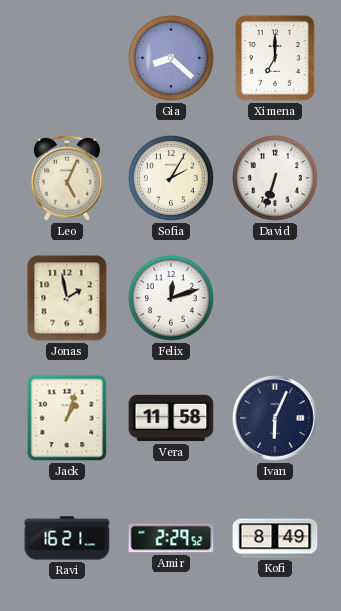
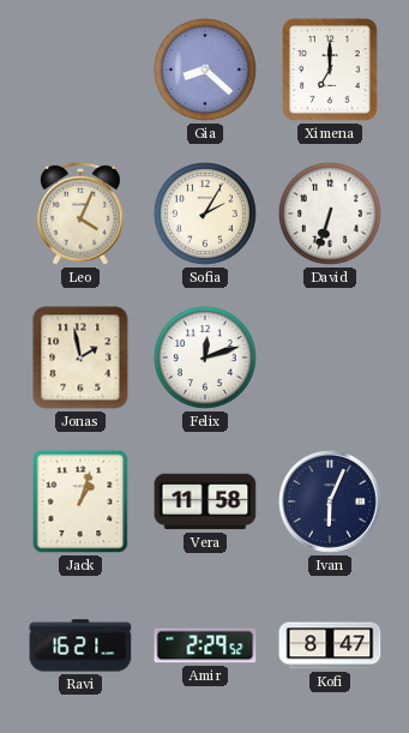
Leo: 5:04 -> 4:04
Kofi: 8:49 -> 8:47
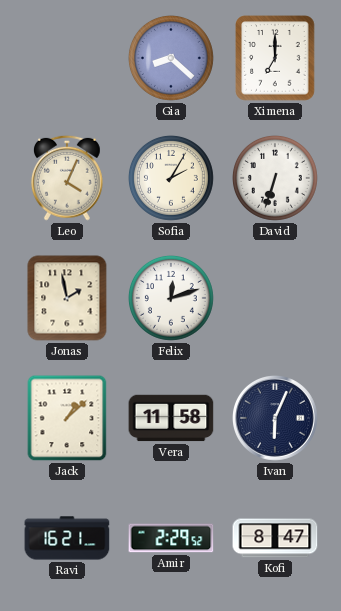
Jack: 1:03 -> 1:08
